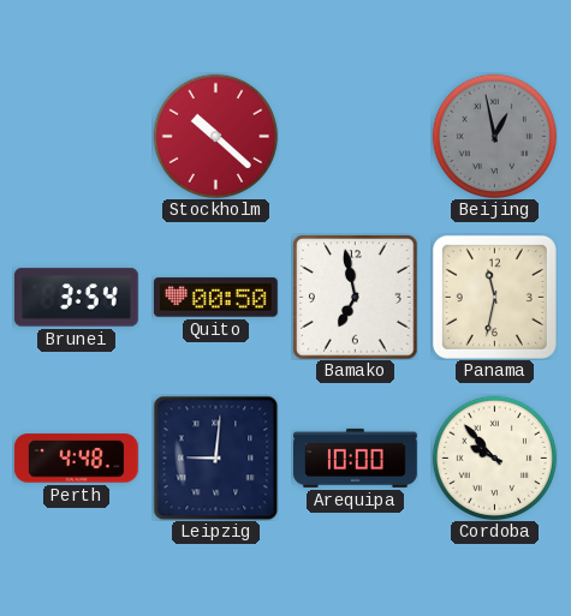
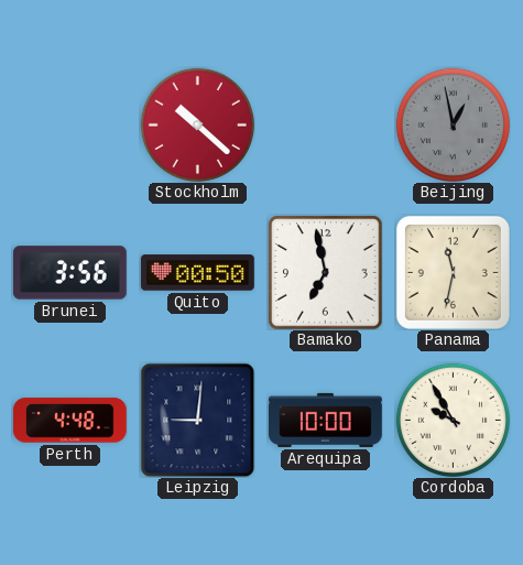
Brunei: 3:54 -> 3:56
Cordoba: 9:53 -> 9:55
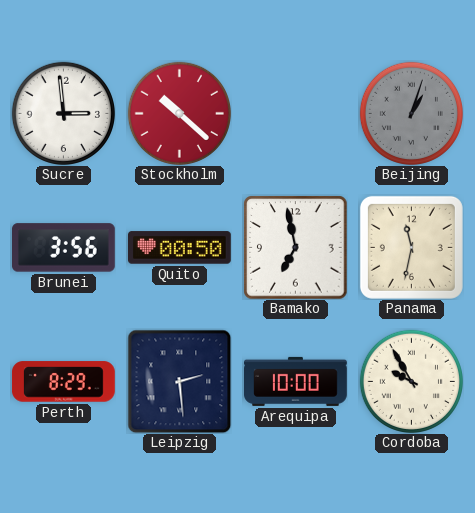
Sucre: none -> 2:59
Beijing: 12:58 -> 1:03
Perth: 4:48 -> 8:29
Leipzig: 9:01 -> 2:29
